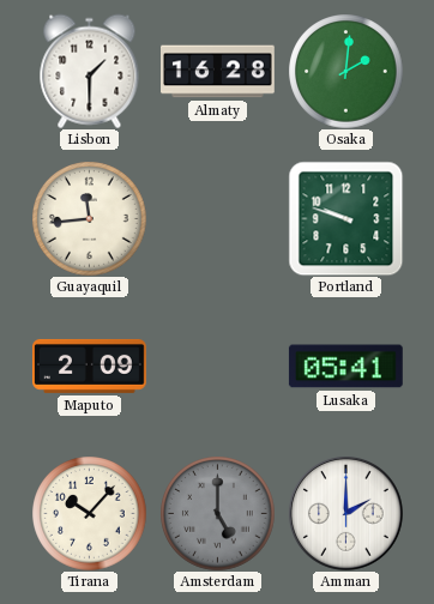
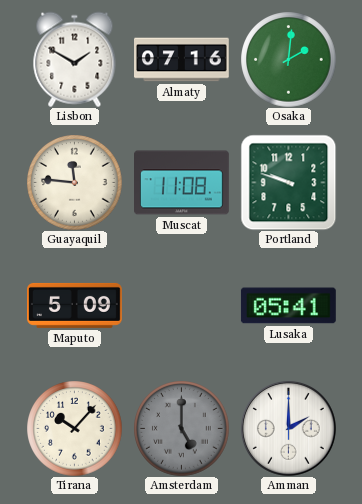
Lisbon: 1:30 -> 1:50
Almaty: 16:28 -> 07:16
Guayaquil: 11:44 -> 11:46
Muscat: none -> 11:08
Maputo: 2:09 -> 5:09
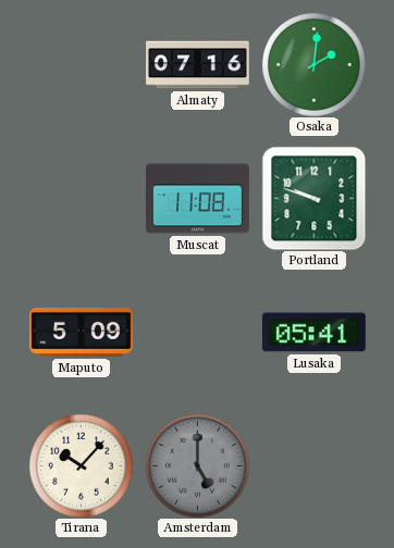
Lisbon: 1:50 -> none
Guayaquil: 11:46 -> none
Amman: 2:00 -> none
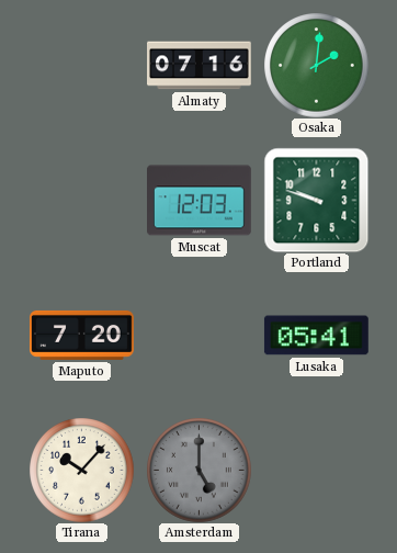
Muscat: 11:08 -> 12:03
Maputo: 5:09 -> 7:20
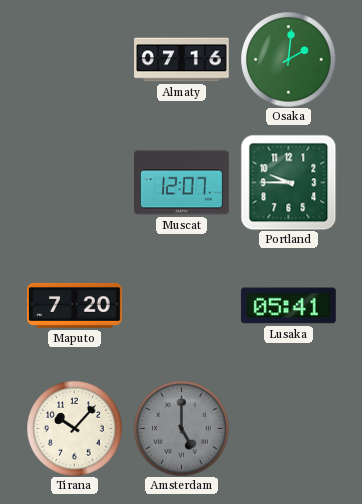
Muscat: 12:03 -> 12:07
Portland: 9:48 -> 9:45
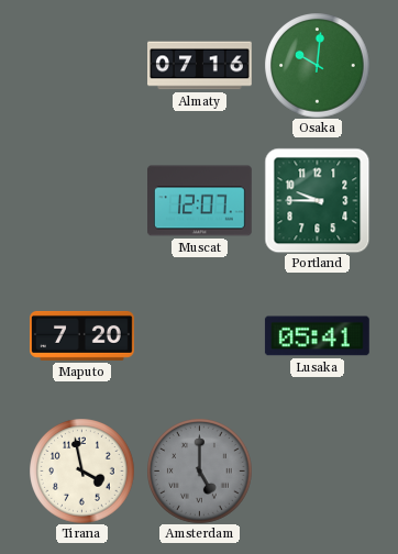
Osaka: 2:01 -> 10:01
Tirana: 10:07 -> 3:58
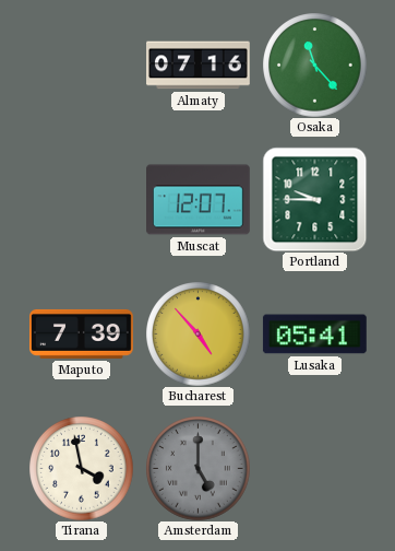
Osaka: 10:01 -> 11:23
Maputo: 7:20 -> 7:39
Bucharest: none -> 4:53
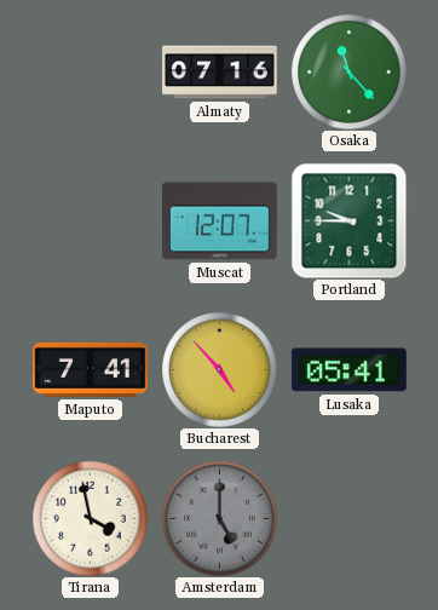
Maputo: 7:39 -> 7:41
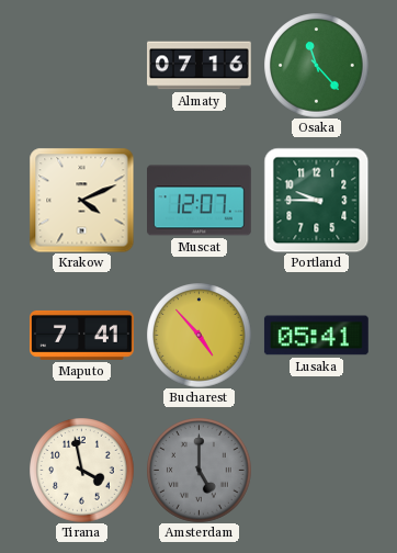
Krakow: none -> 4:11
